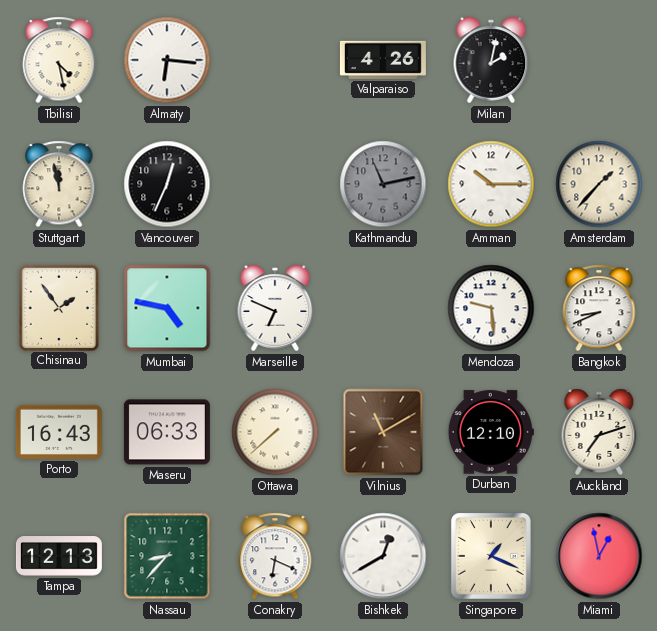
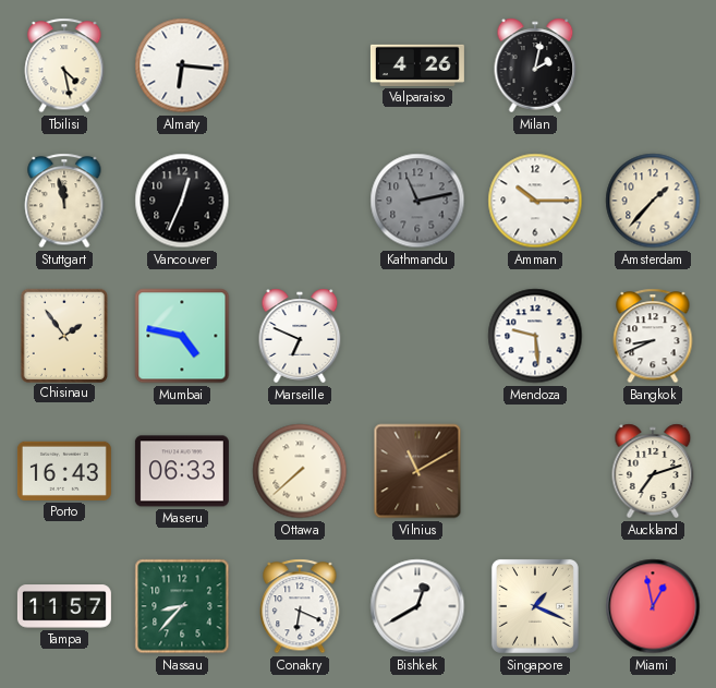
Durban: 12:10 -> none
Tampa: 12:13 -> 11:57
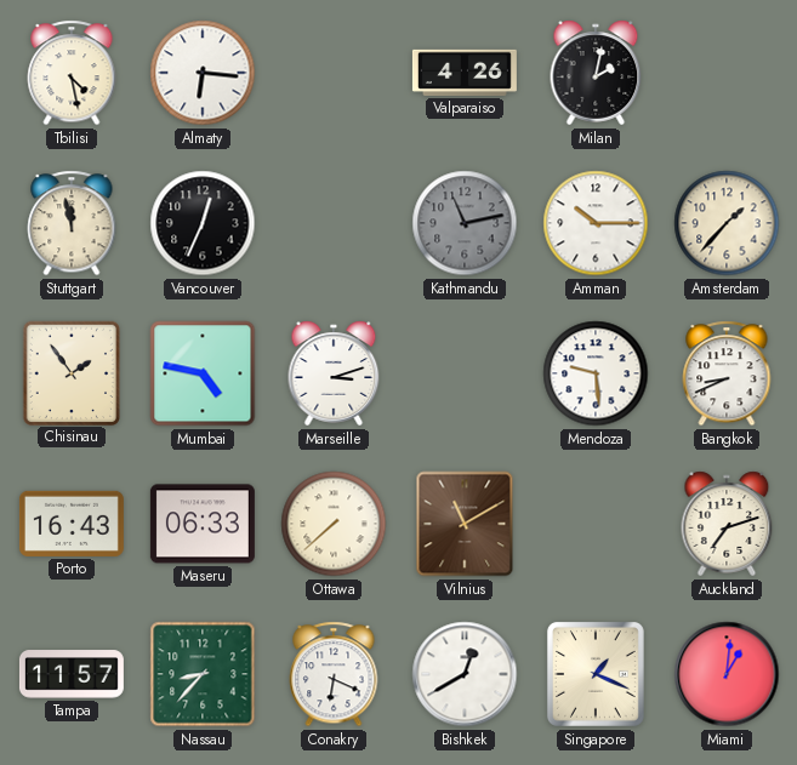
Marseille: 6:49 -> 3:12
Miami: 12:58 -> 1:01
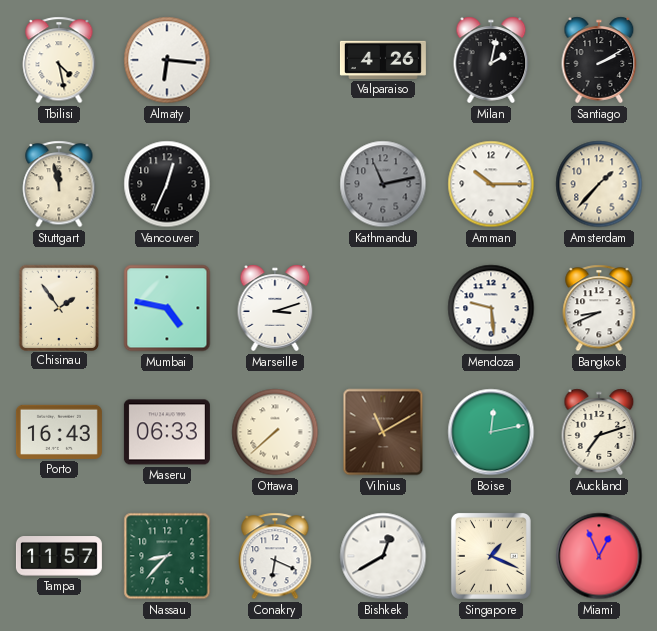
Santiago: none -> 2:10
Boise: none -> 12:13
Miami: 1:01 -> 12:56
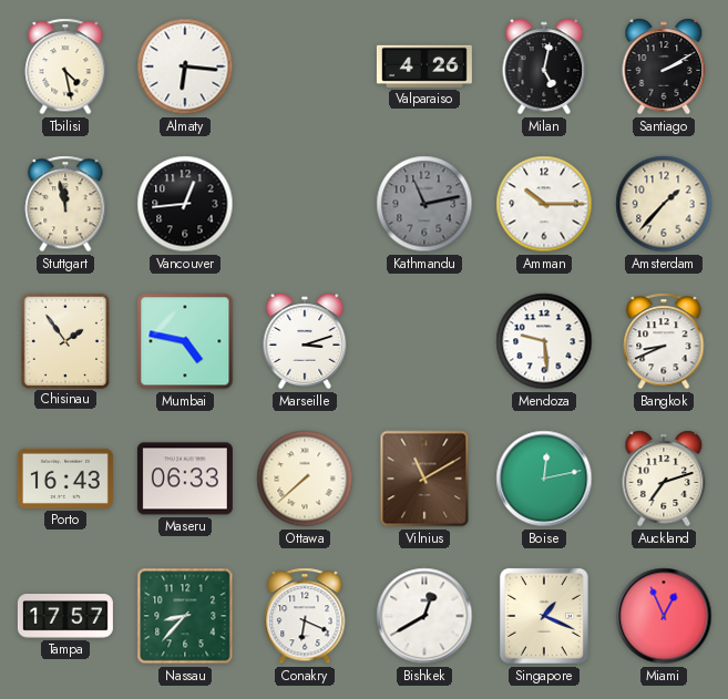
Milan: 2:02 -> 5:02
Vancouver: 12:34 -> 12:44
Tampa: 11:57 -> 17:57
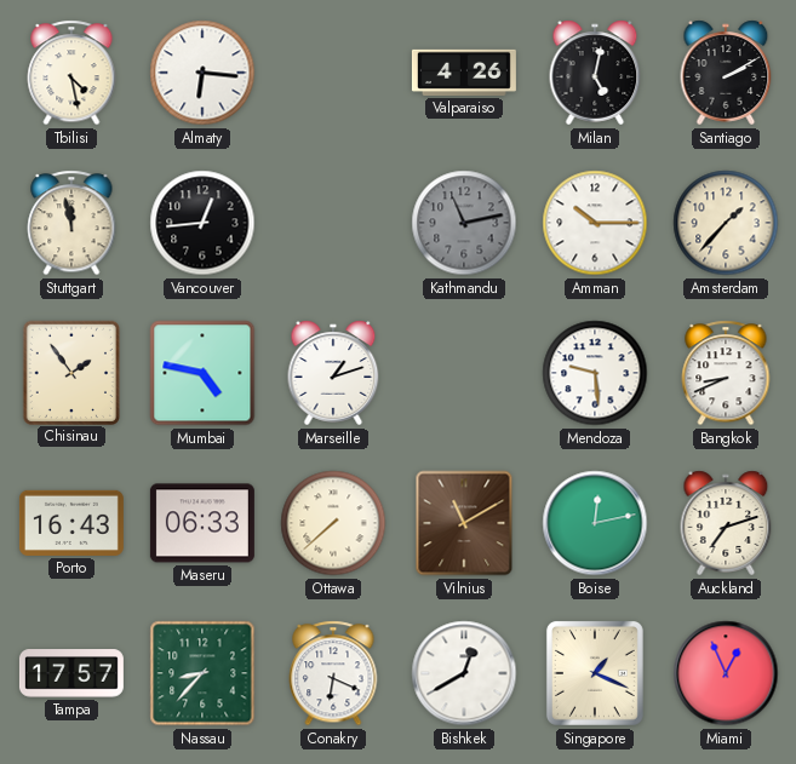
Marseille: 3:12 -> 1:12
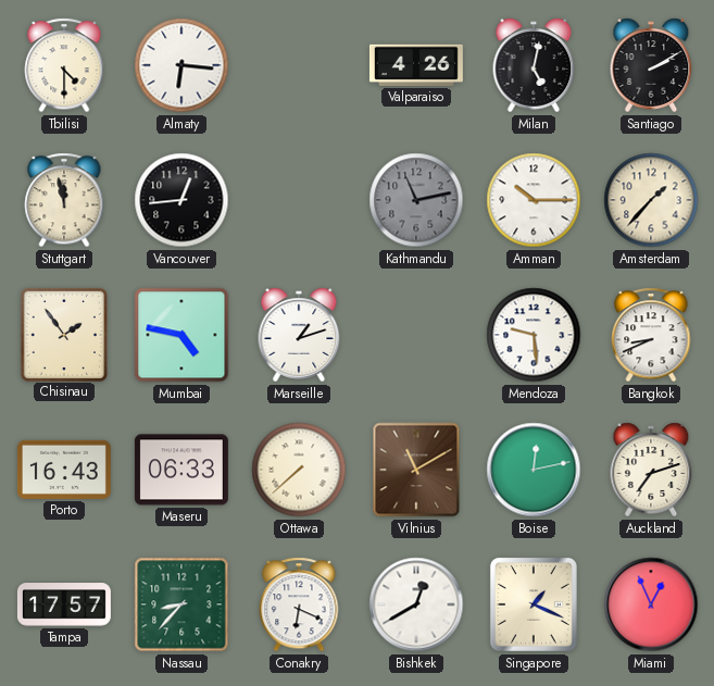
Tbilisi: 4:28 -> 4:30
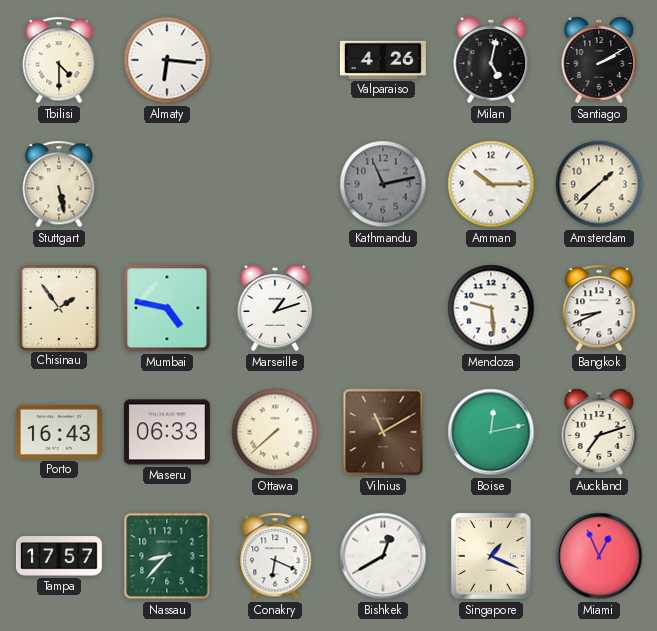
Stuttgart: 11:58 -> 5:28
Vancouver: 12:44 -> none
Amsterdam: 1:37 -> 1:38
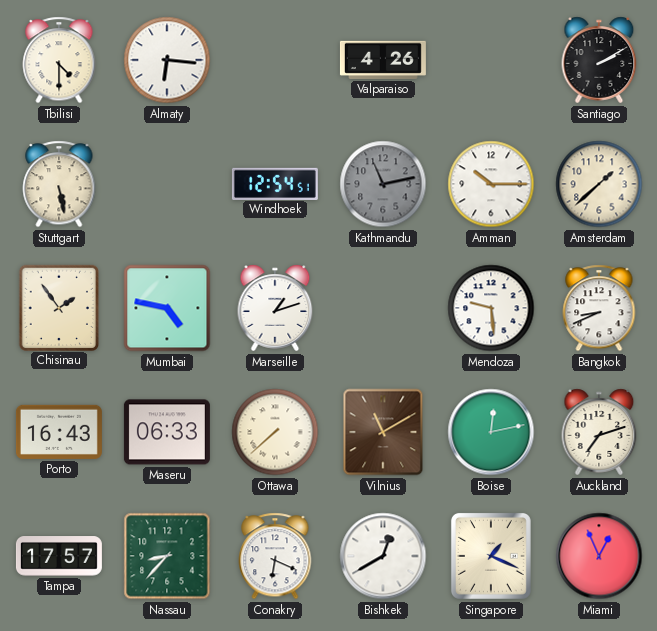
Milan: 5:02 -> none
Windhoek: none -> 12:54
